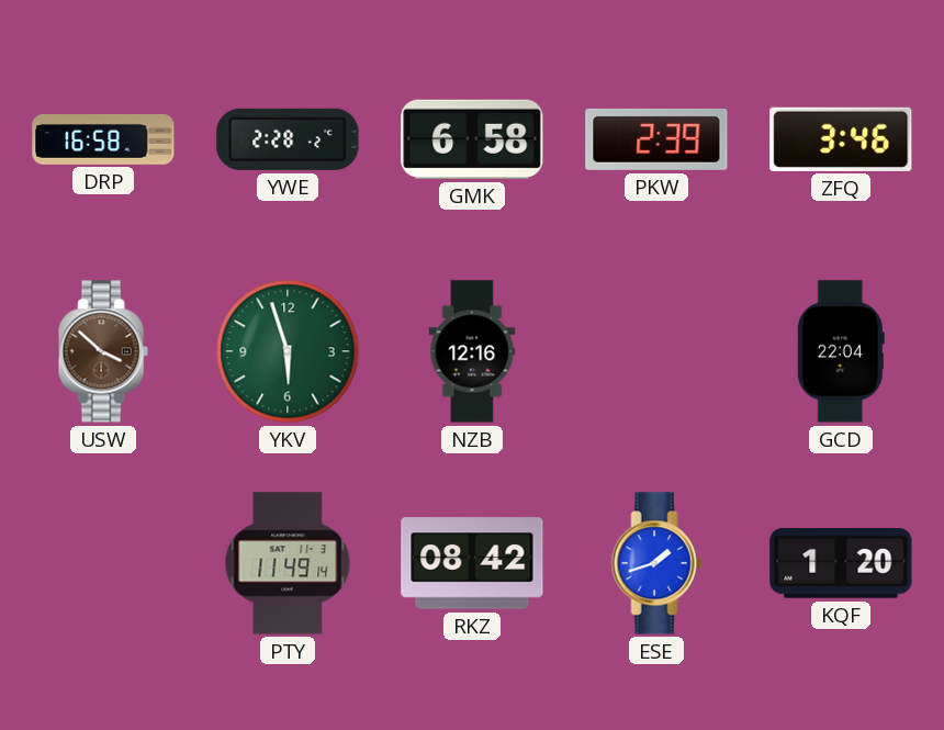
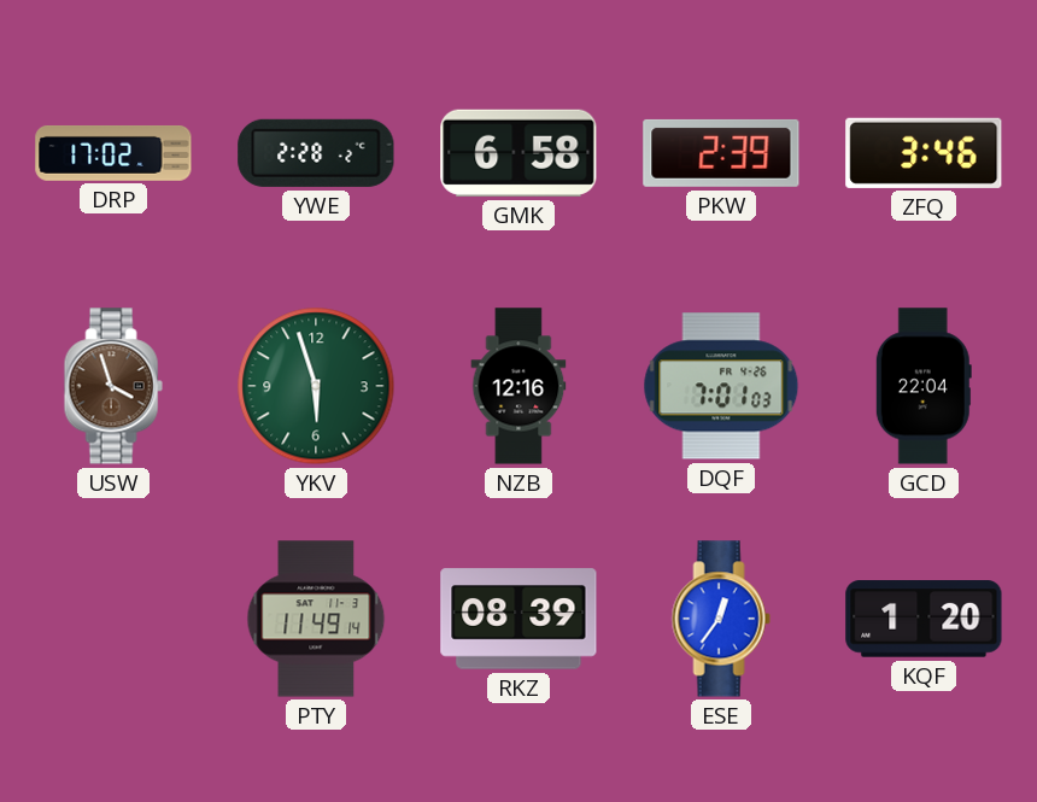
DRP: 16:58 -> 17:02
USW: 3:52 -> 3:57
DQF: none -> 7:01
RKZ: 08:42 -> 08:39
ESE: 1:42 -> 12:36
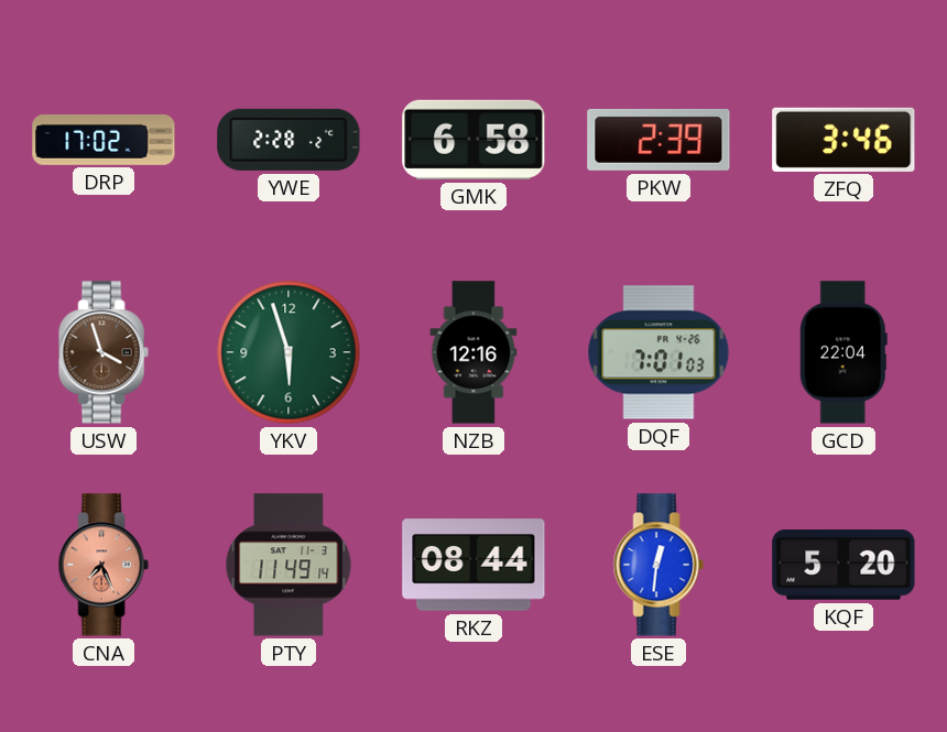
CNA: none -> 7:26
RKZ: 08:39 -> 08:44
ESE: 12:36 -> 12:31
KQF: 1:20 -> 5:20
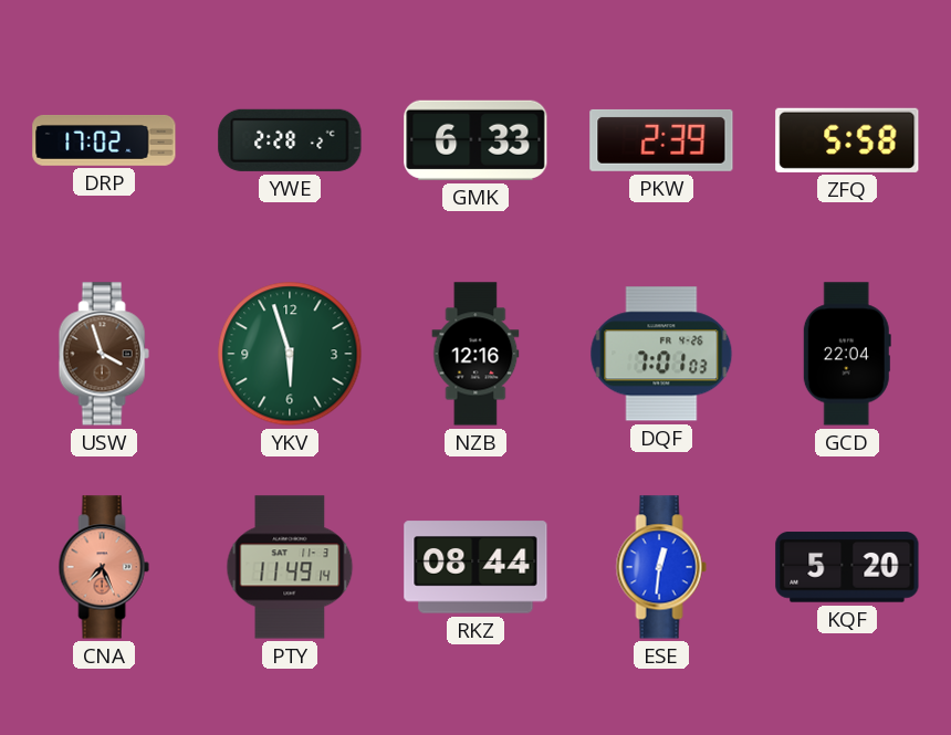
GMK: 6:58 -> 6:33
ZFQ: 3:46 -> 5:58
